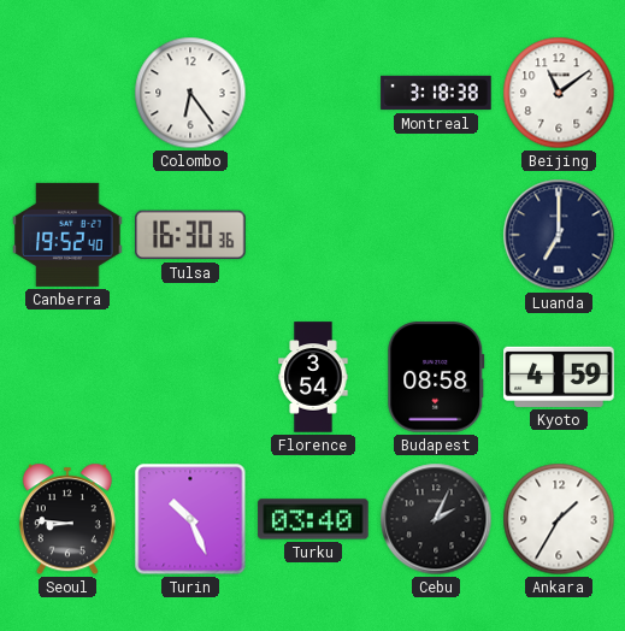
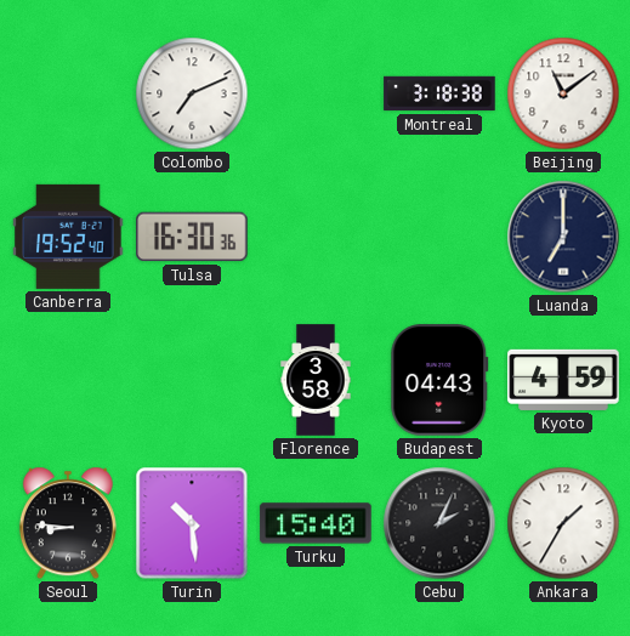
Colombo: 6:24 -> 7:11
Florence: 3:54 -> 3:58
Budapest: 08:58 -> 04:43
Turin: 10:26 -> 10:29
Turku: 03:40 -> 15:40
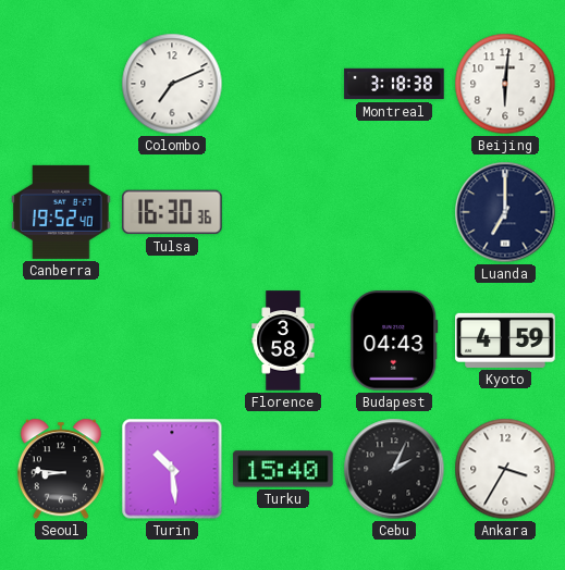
Beijing: 11:09 -> 6:01
Ankara: 1:35 -> 3:35
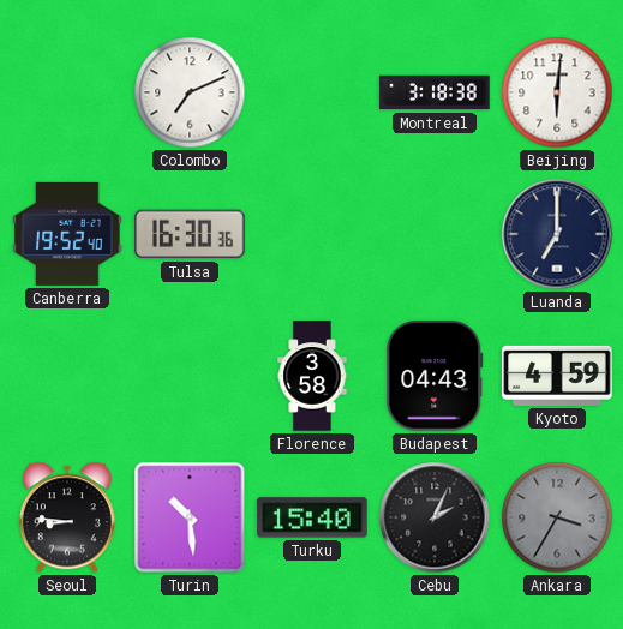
Ankara dial: white -> grey
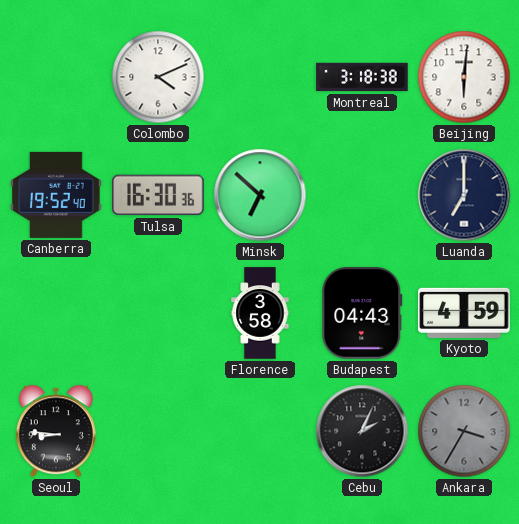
Colombo: 7:11 -> 4:11
Minsk: none -> 6:52
Turin: 10:29 -> none
Turku: 15:40 -> none
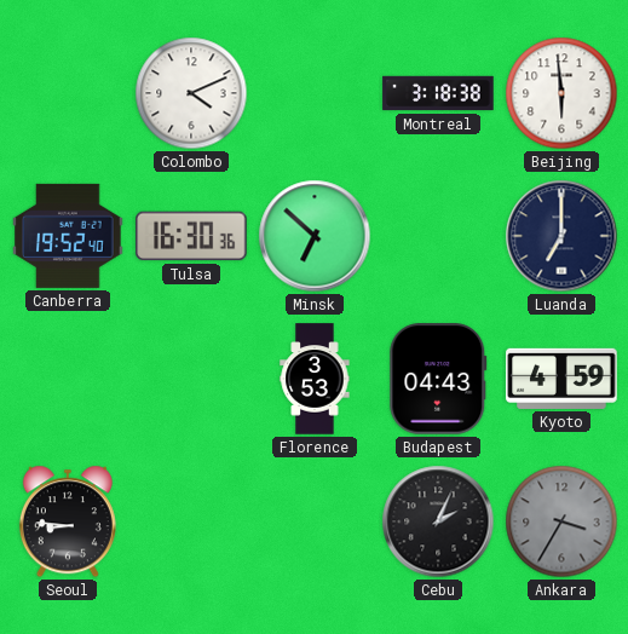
Beijing: 6:01 -> 5:59
Florence: 3:58 -> 3:53
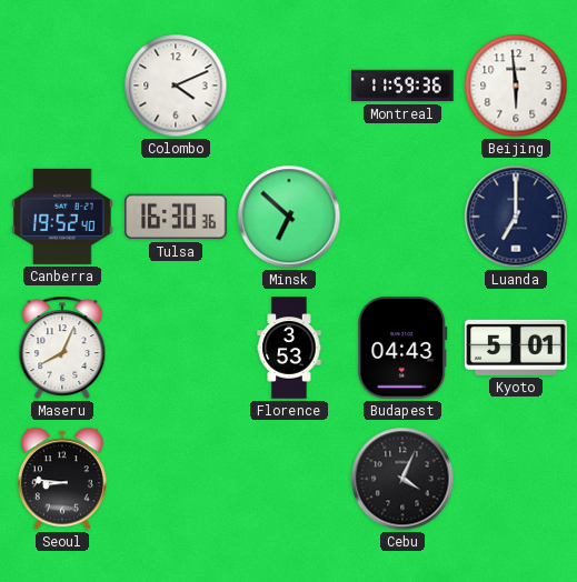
Montreal: 3:18 -> 11:59
Maseru: none -> 8:04
Kyoto: 4:59 -> 5:01
Cebu: 2:04 -> 4:04
Ankara: 3:35 -> none
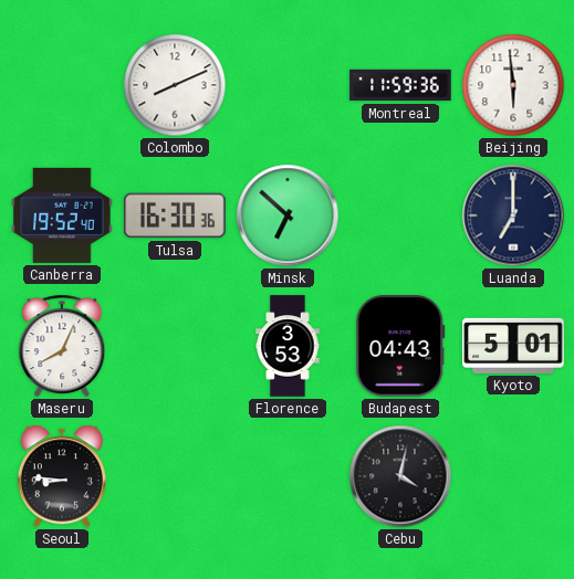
Colombo: 4:11 -> 8:11
Cebu: 4:04 -> 4:02
